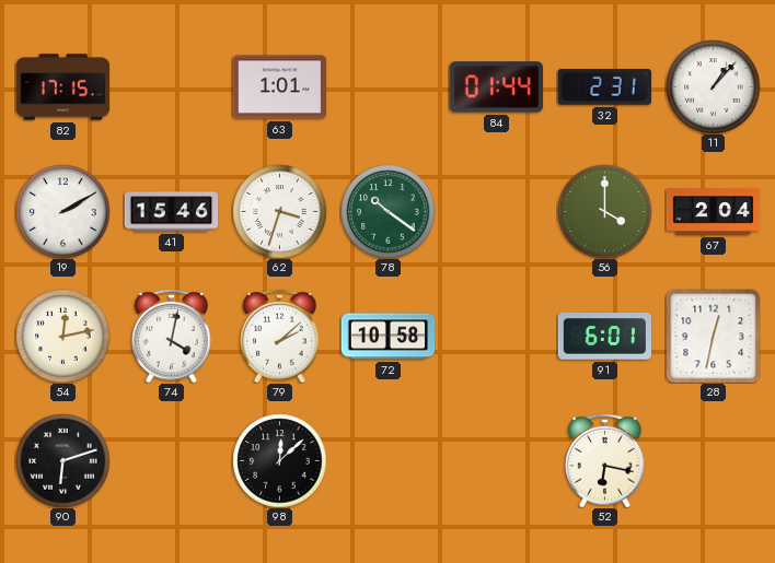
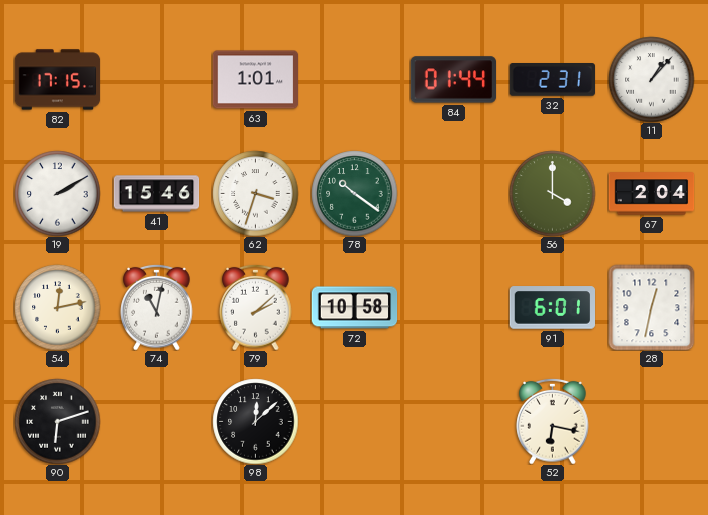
74: 4:02 -> 11:02
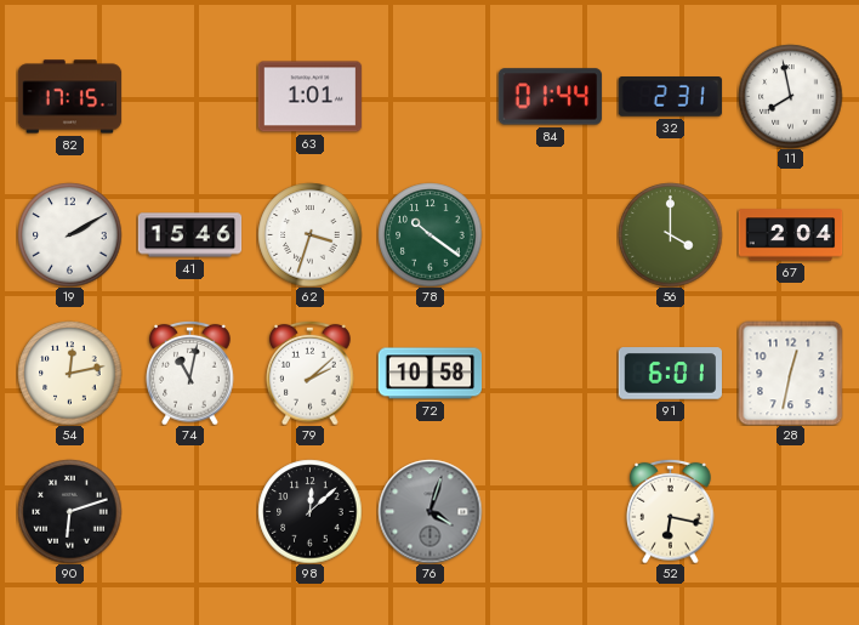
11: 1:07 -> 7:58
76: none -> 4:03
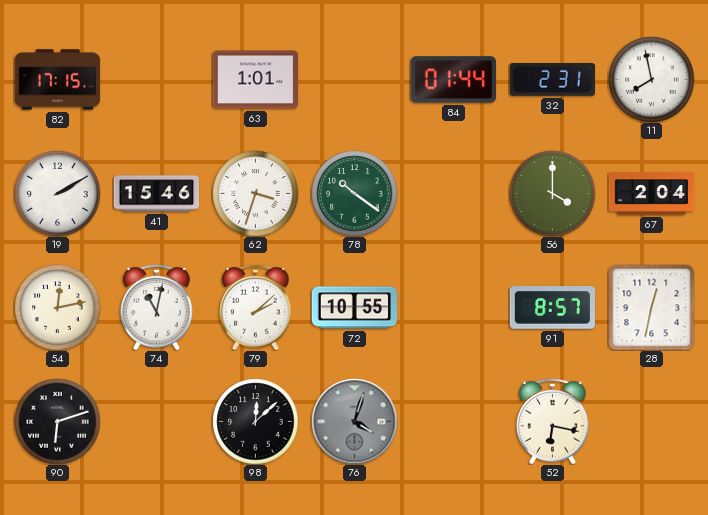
72: 10:58 -> 10:55
91: 6:01 -> 8:57
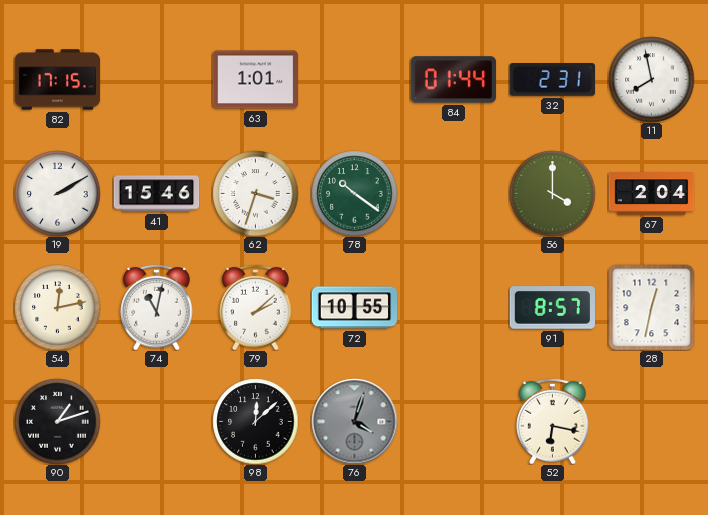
90: 6:12 -> 1:12
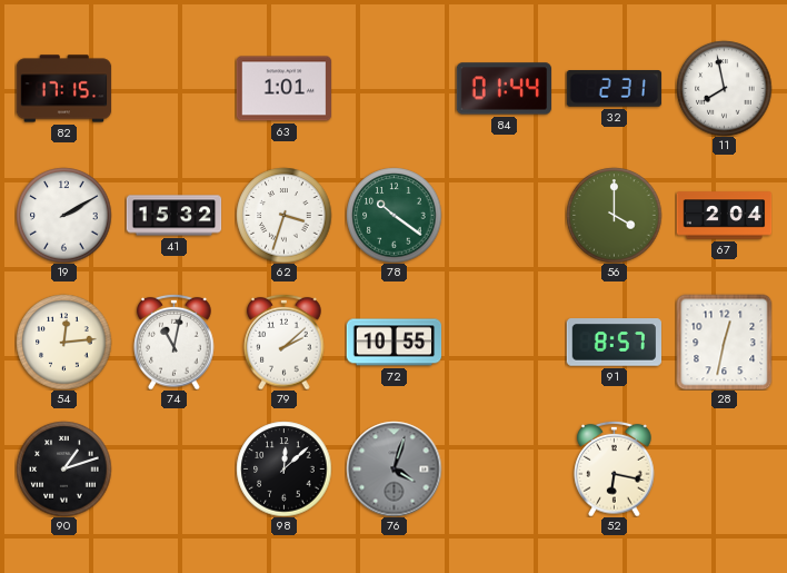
41: 15:46 -> 15:32
54: 12:13 -> 12:14
